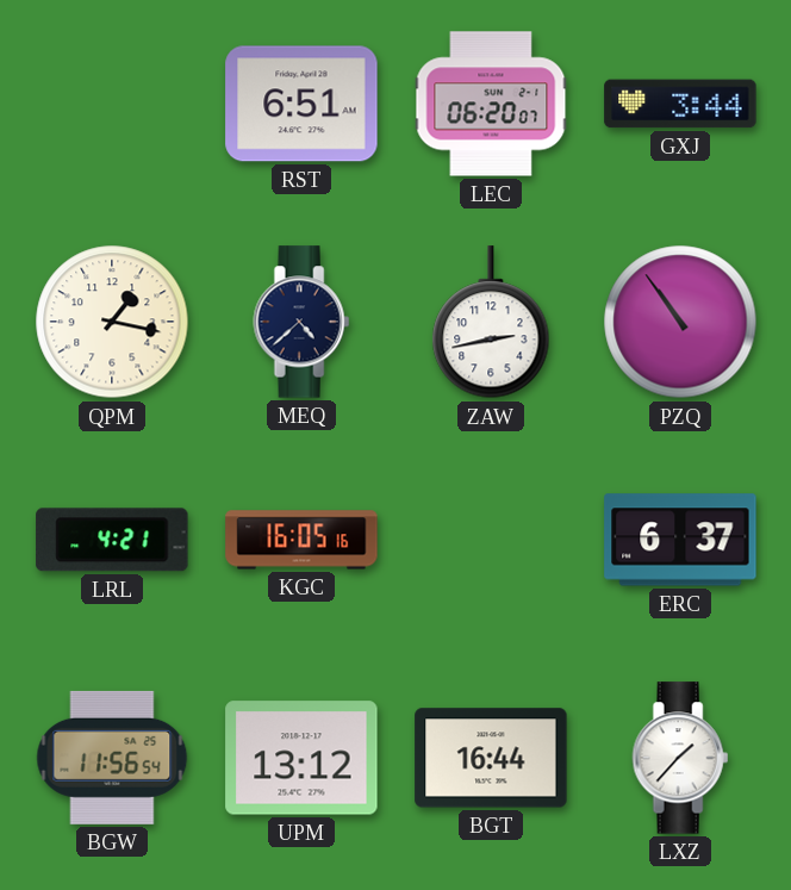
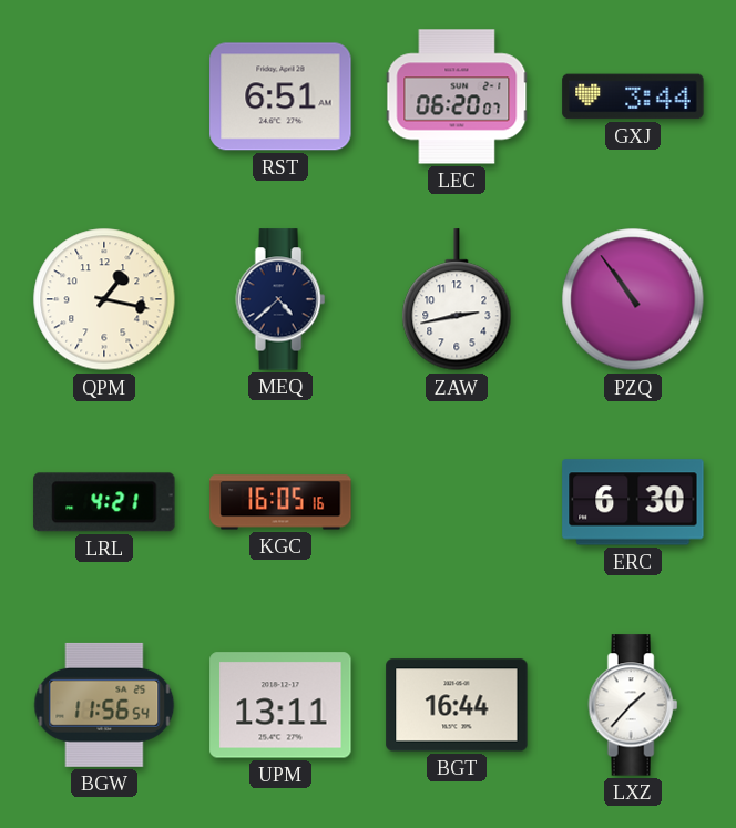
ERC: 6:37 -> 6:30
UPM: 13:12 -> 13:11
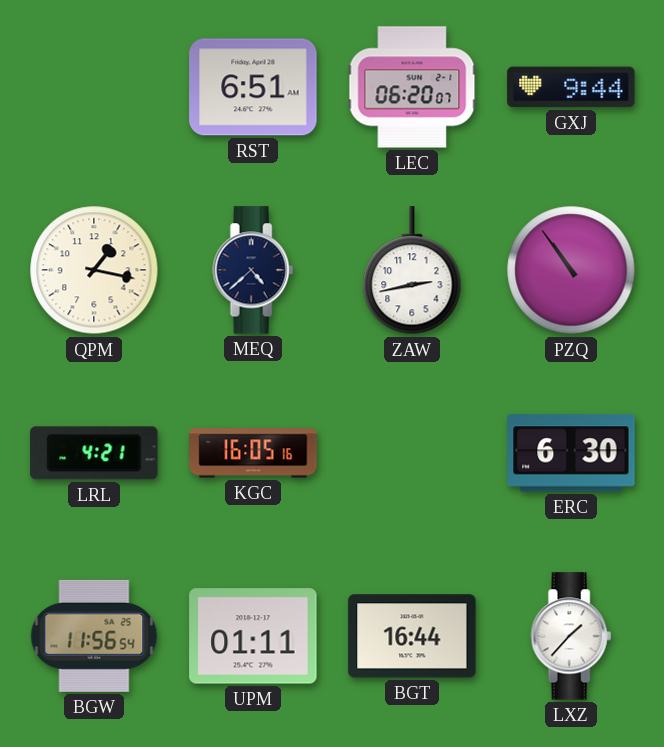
GXJ: 3:44 -> 9:44
UPM: 13:11 -> 01:11
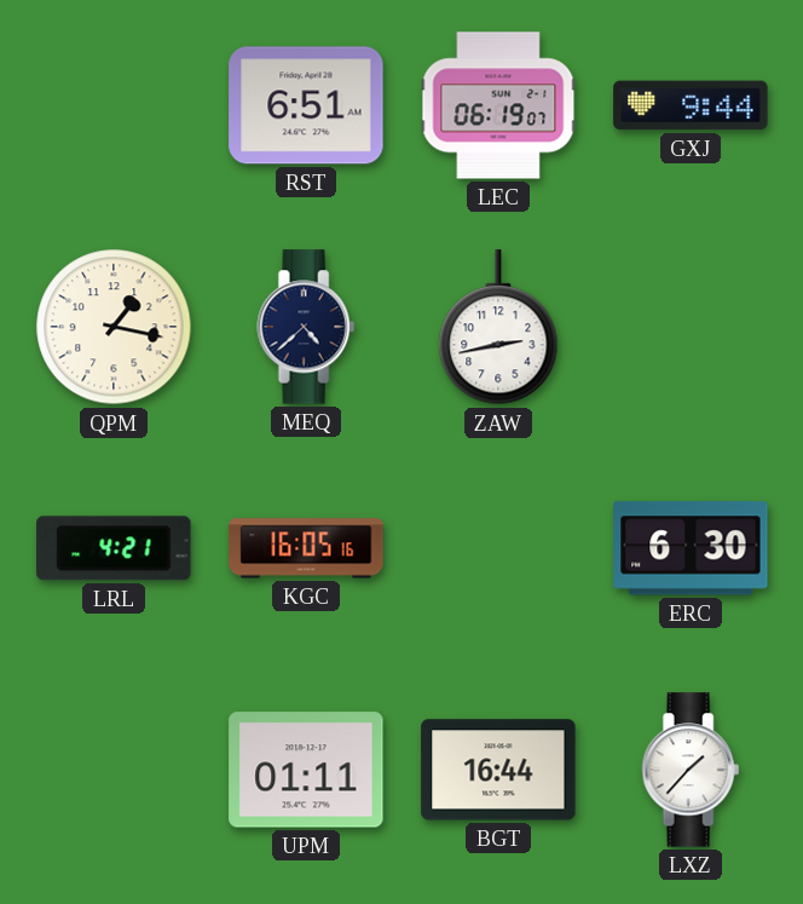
LEC: 06:20 -> 06:19
PZQ: 10:54 -> none
BGW: 11:56 -> none
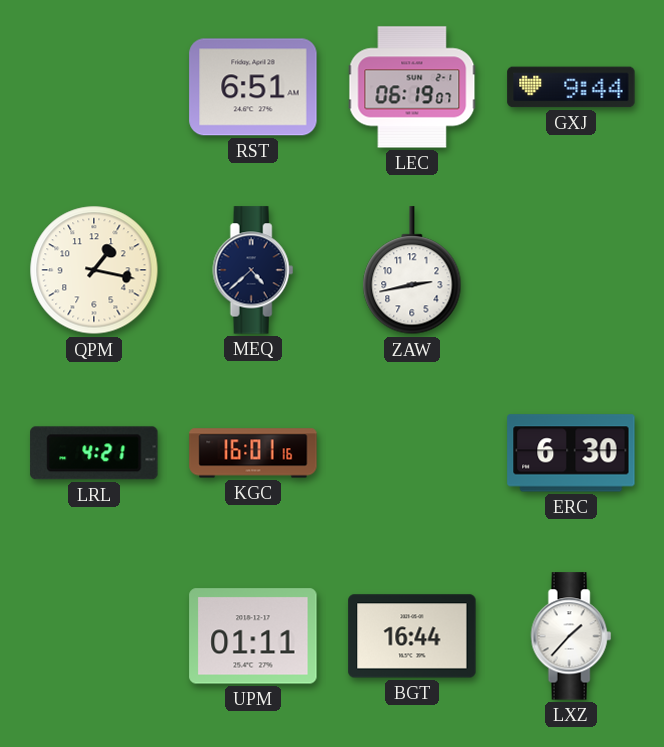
KGC: 16:05 -> 16:01
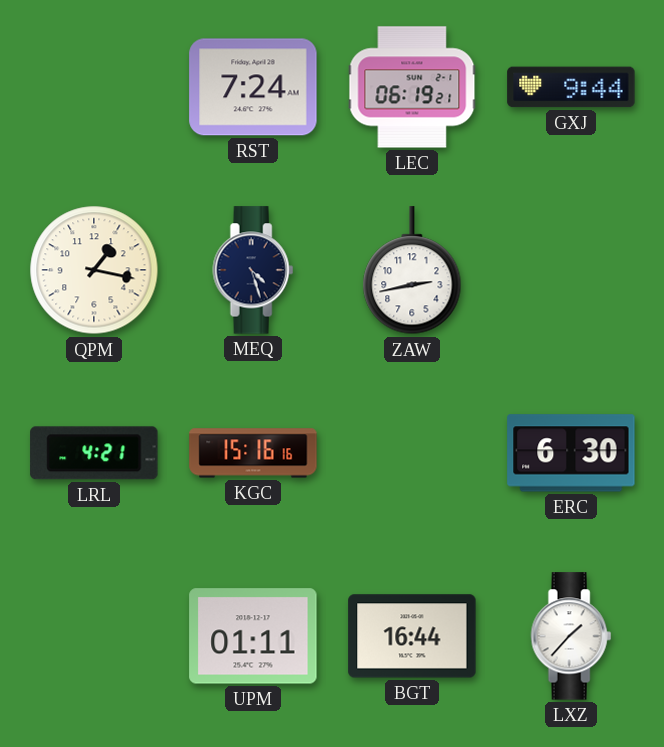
RST: 6:51 -> 7:24
LEC: 06:19:07 -> 06:19:21
MEQ: 4:38 -> 4:27
KGC: 16:01 -> 15:16
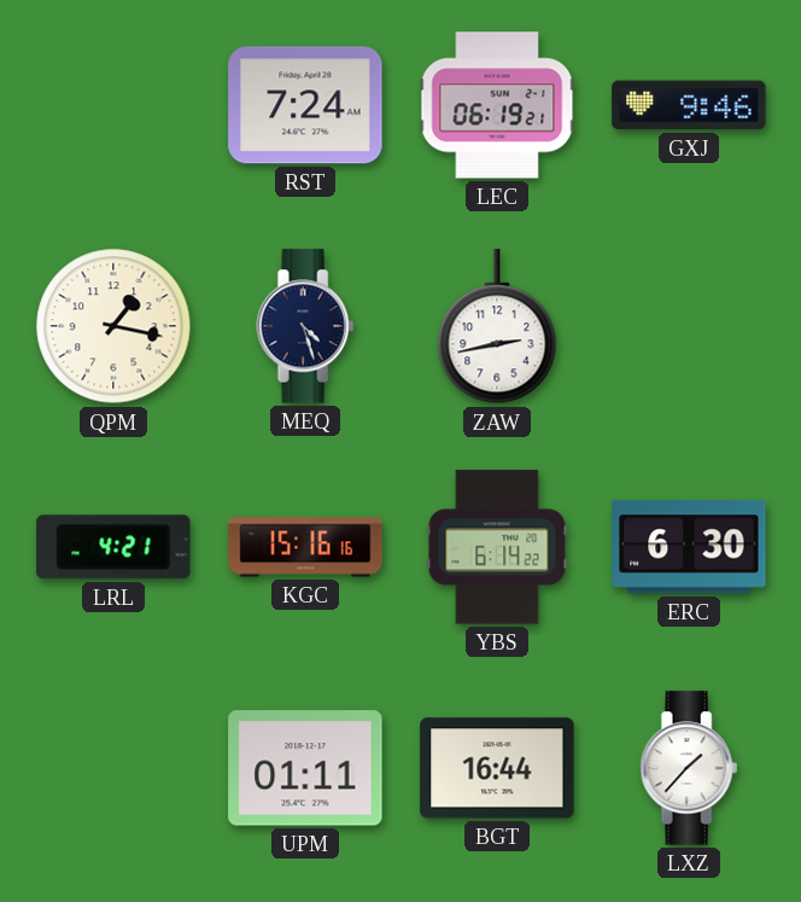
GXJ: 9:44 -> 9:46
YBS: none -> 6:14
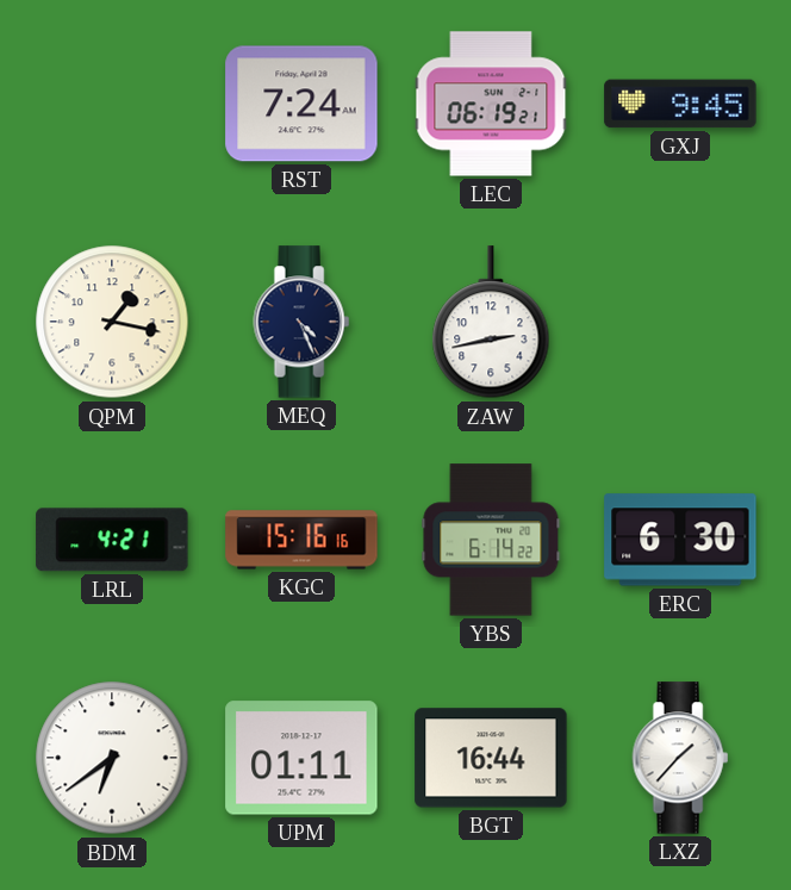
GXJ: 9:46 -> 9:45
MEQ: 4:27 -> 4:26
BDM: none -> 6:39
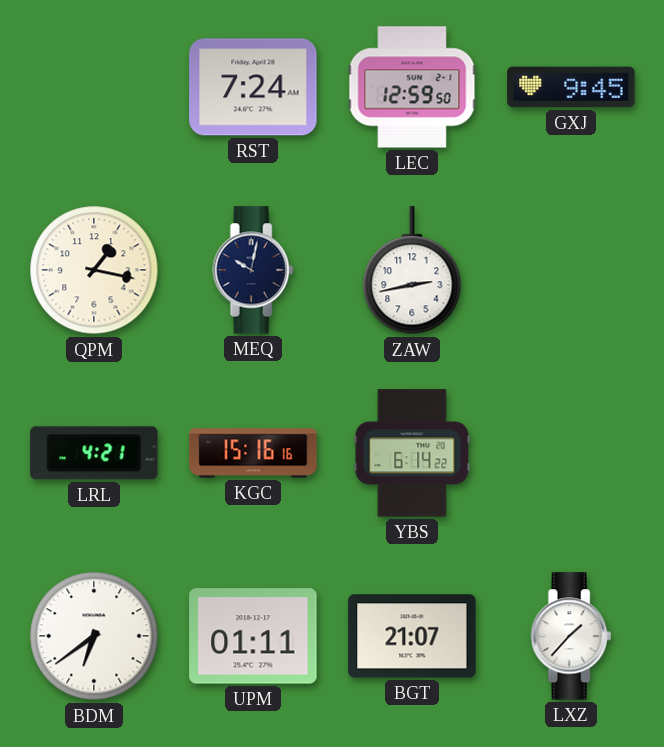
LEC: 06:19 -> 12:59
MEQ: 4:26 -> 10:02
ERC: 6:30 -> none
BGT: 16:44 -> 21:07
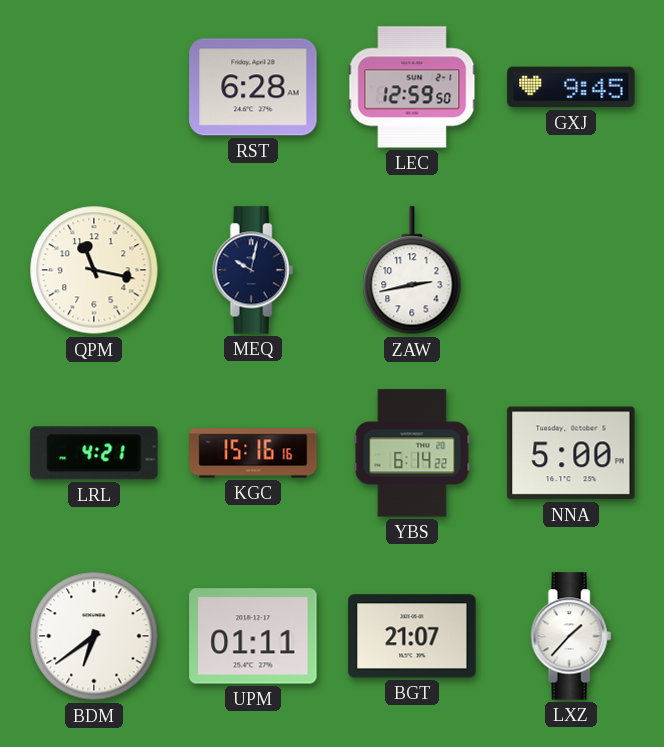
RST: 7:24 -> 6:28
QPM: 1:17 -> 11:17
NNA: none -> 5:00
